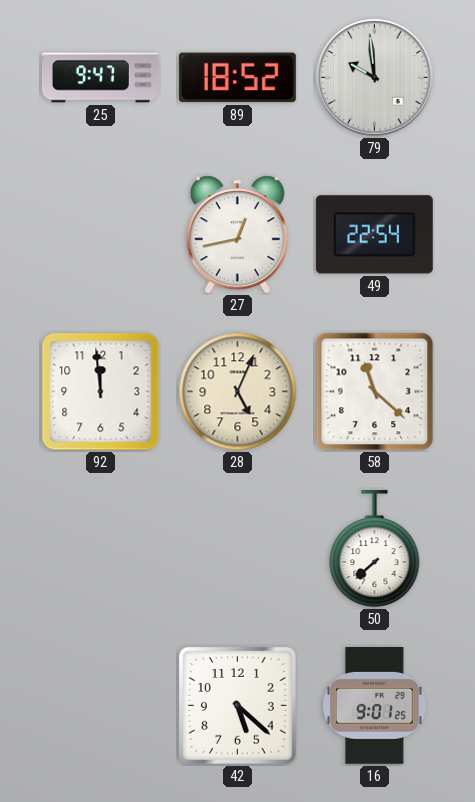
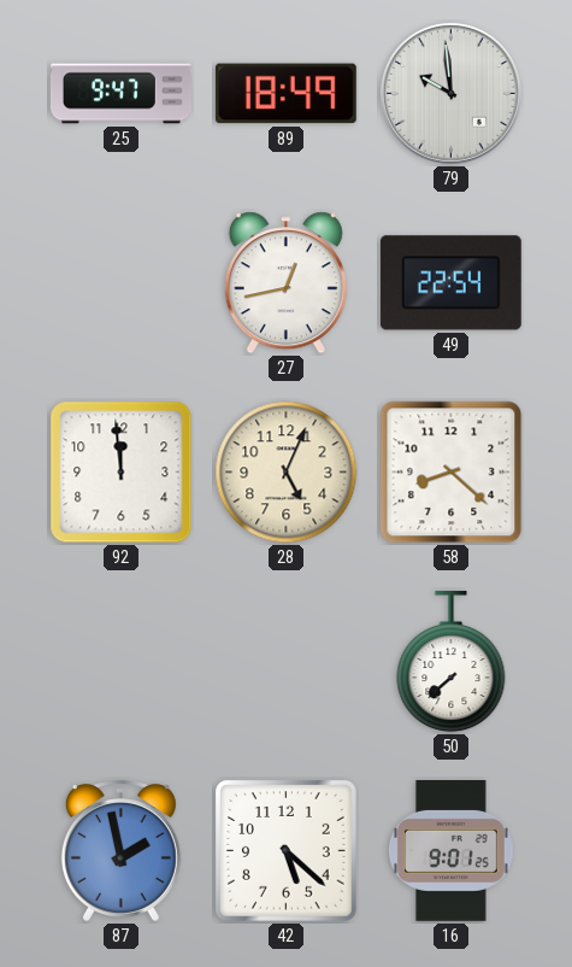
89: 18:52 -> 18:49
58: 11:22 -> 8:22
87: none -> 1:58
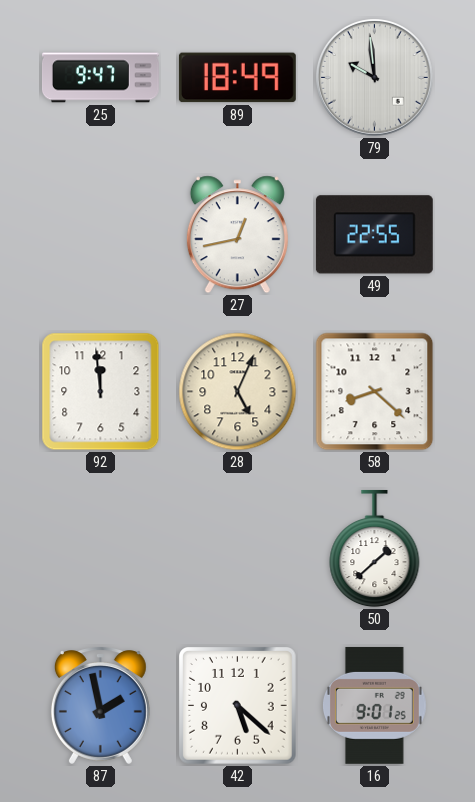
49: 22:54 -> 22:55
50: 7:38 -> 1:38
